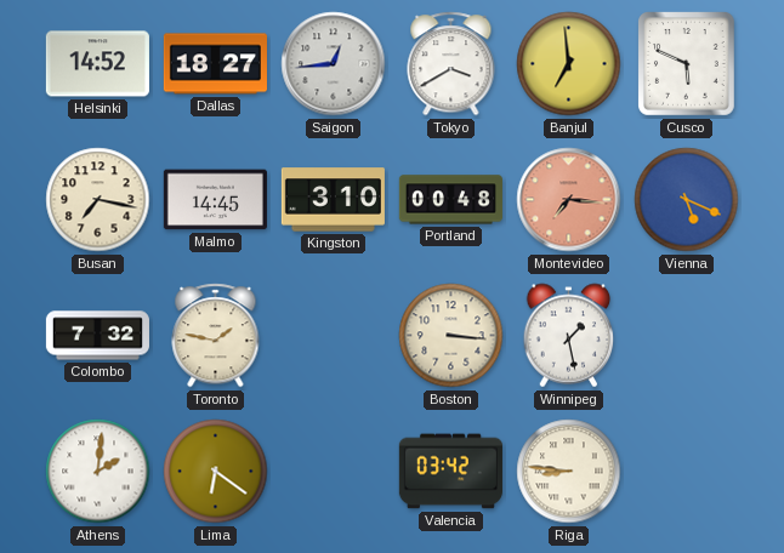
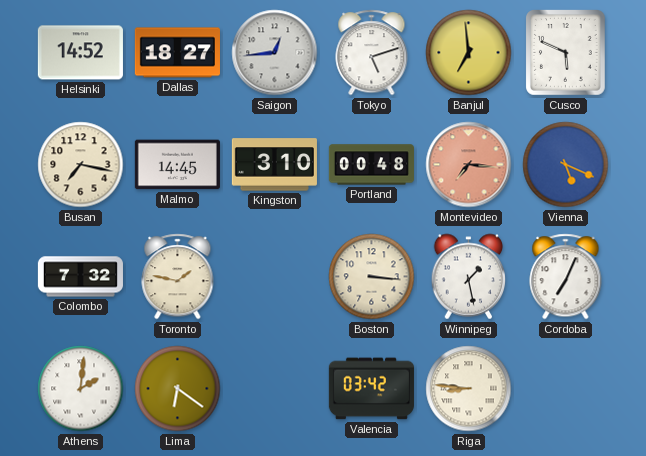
Tokyo: 3:40 -> 5:12
Cordoba: none -> 7:04
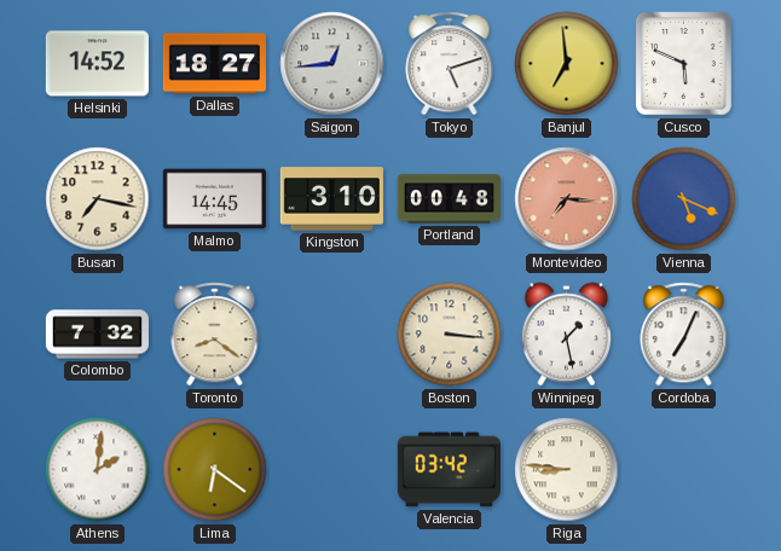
Toronto: 1:47 -> 8:21
